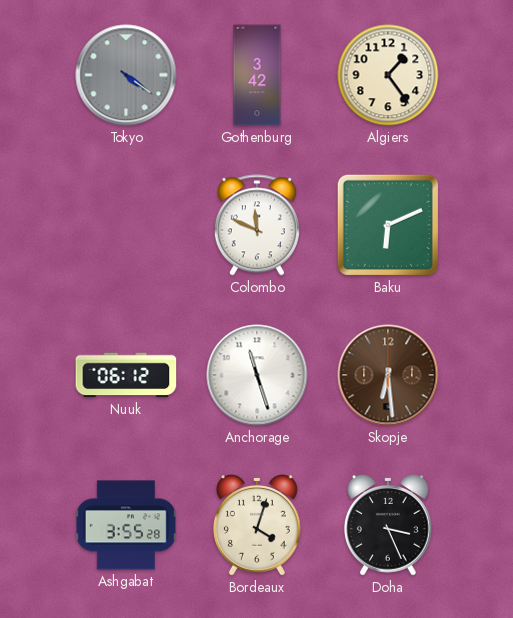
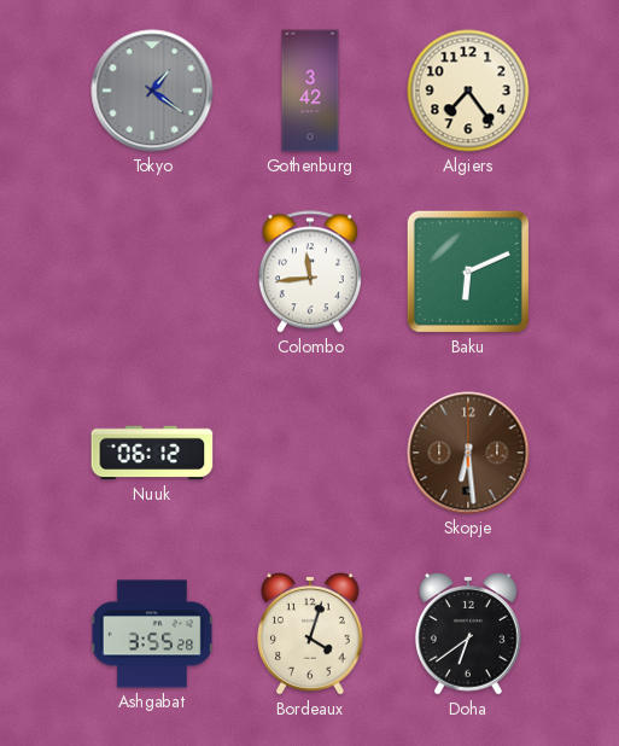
Tokyo: 4:21 -> 1:21
Algiers: 1:24 -> 7:24
Colombo: 11:49 -> 11:44
Anchorage: 11:27 -> none
Doha: 3:26 -> 6:39
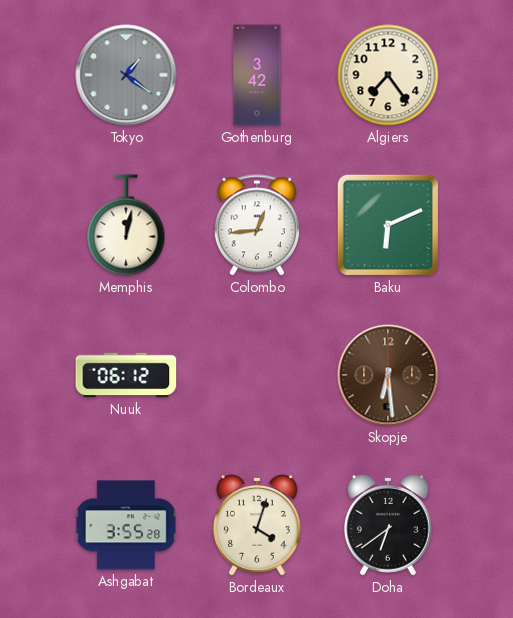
Memphis: none -> 12:02
Colombo: 11:44 -> 12:44
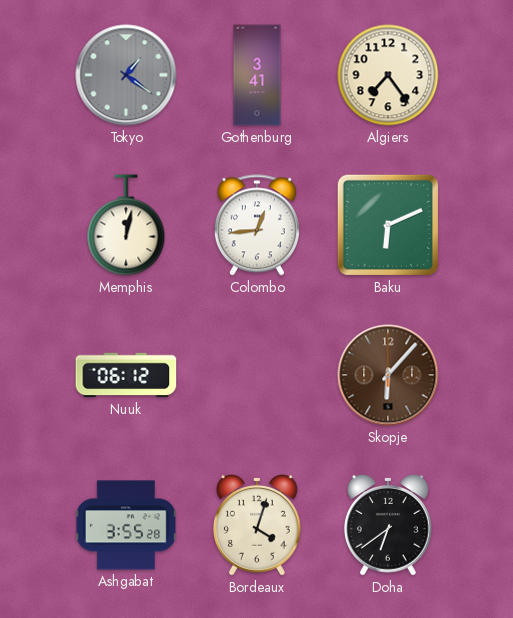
Gothenburg: 3:42 -> 3:41
Skopje: 6:29 -> 6:07
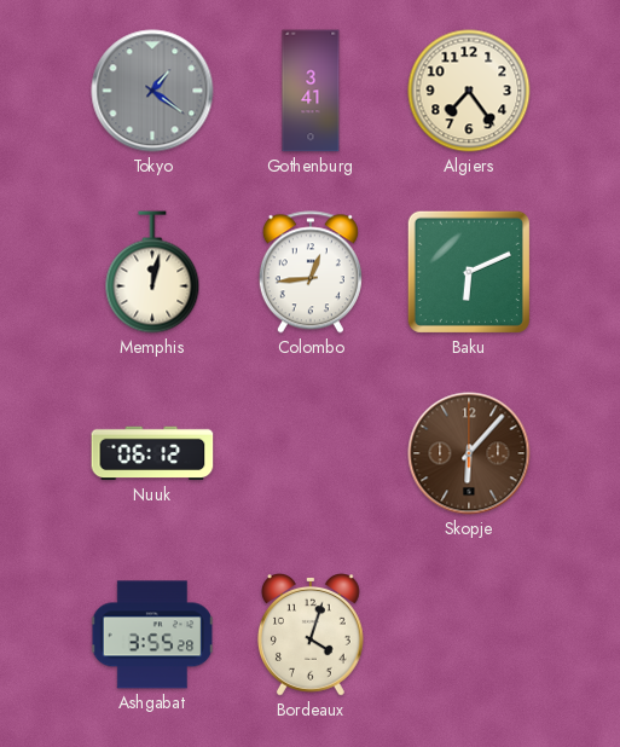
Doha: 6:39 -> none
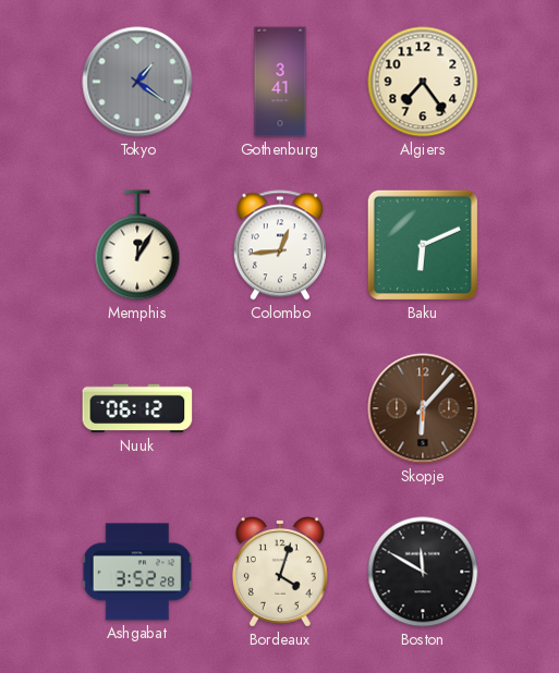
Memphis: 12:02 -> 12:05
Ashgabat: 3:55 -> 3:52
Boston: none -> 11:50
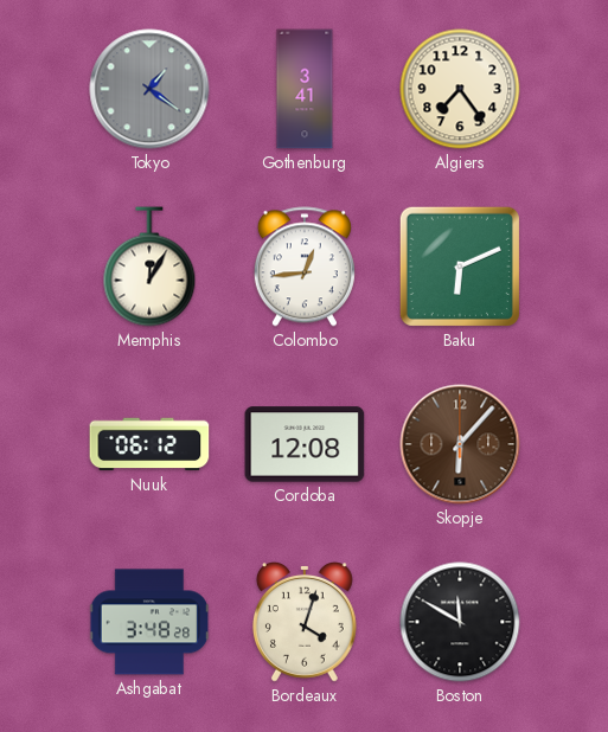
Cordoba: none -> 12:08
Ashgabat: 3:52 -> 3:48
